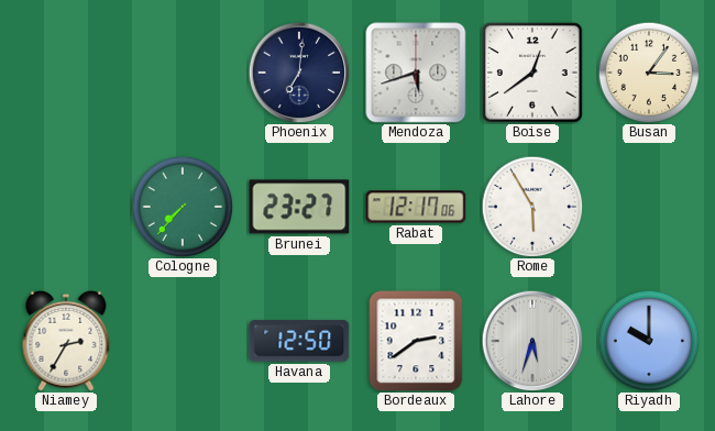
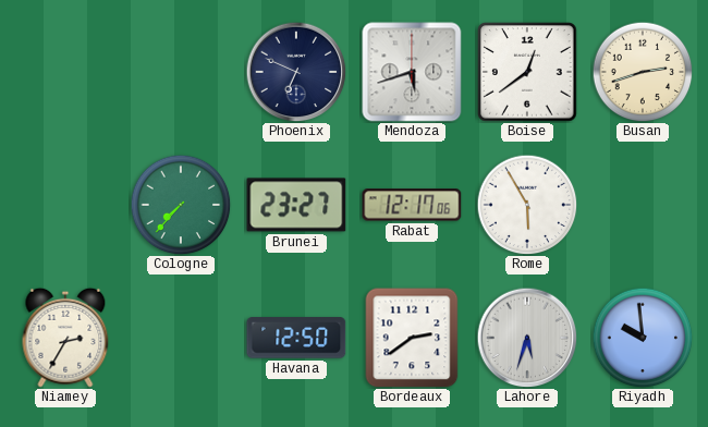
Phoenix: 7:01 -> 6:49
Busan: 3:06 -> 2:42
Riyadh: 10:00 -> 9:59
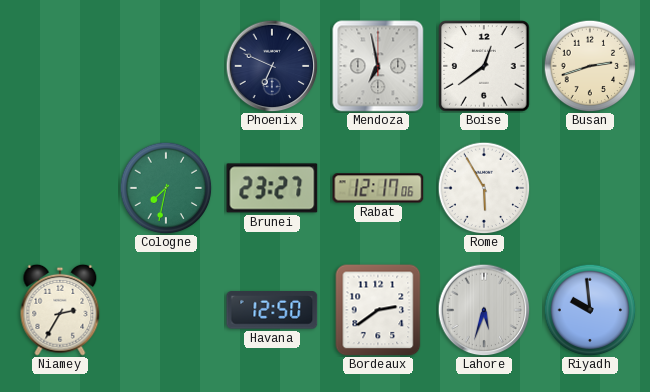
Mendoza: 5:42 -> 6:58
Cologne: 7:37 -> 7:32
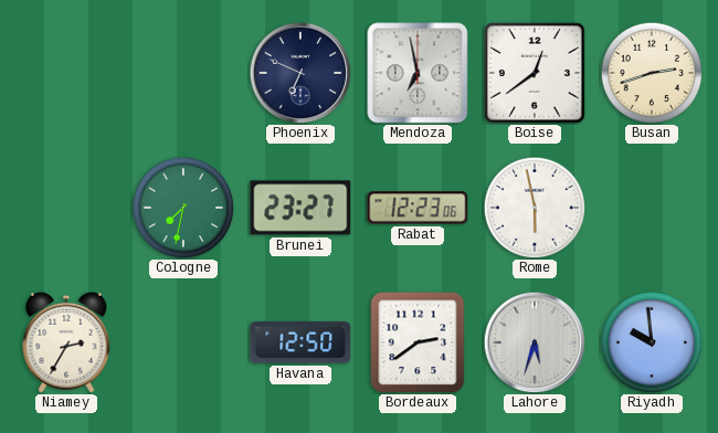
Rabat: 12:17 -> 12:23
Rome: 5:55 -> 5:58
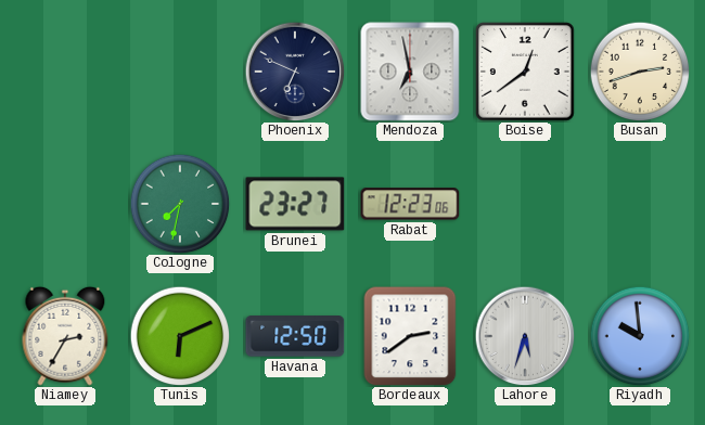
Rome: 5:58 -> none
Tunis: none -> 6:11
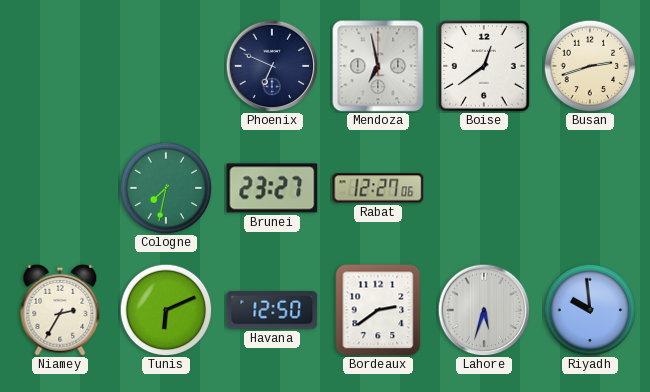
Rabat: 12:23 -> 12:27
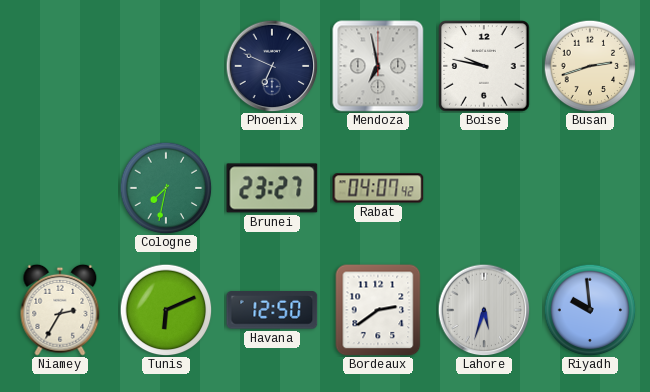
Boise: 12:39 -> 9:47
Rabat: 12:27 -> 04:07
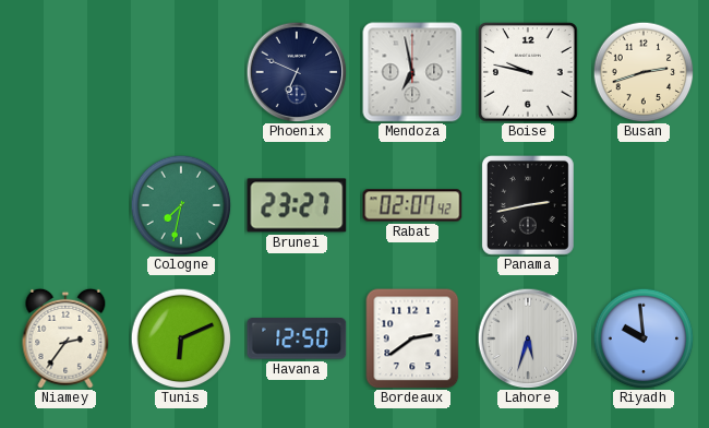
Rabat: 04:07 -> 02:07
Panama: none -> 2:43
Niamey: 2:35 -> 2:36
